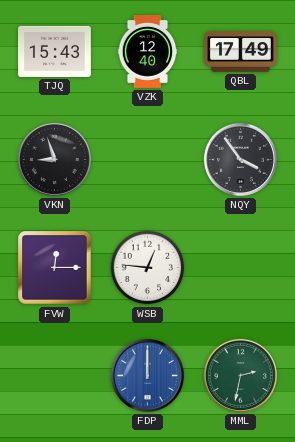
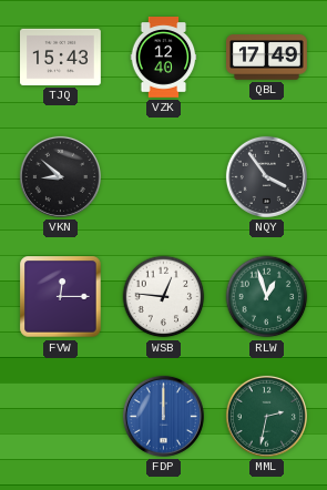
VKN: 8:57 -> 8:52
RLW: none -> 12:57
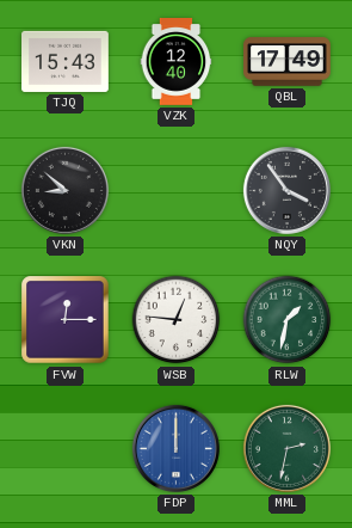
RLW: 12:57 -> 1:32
